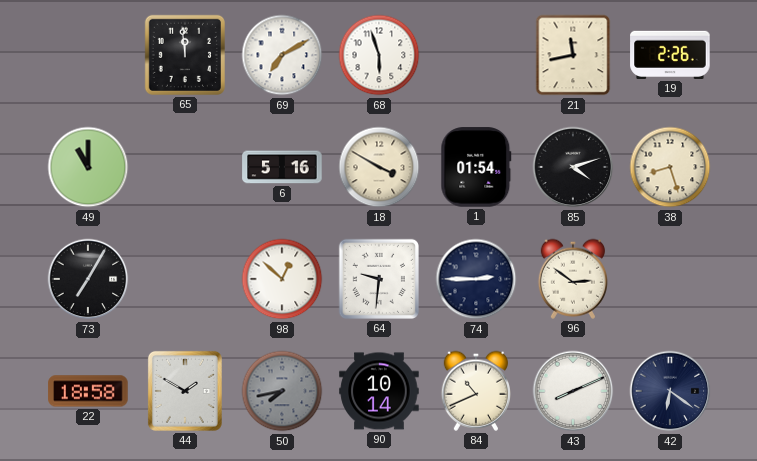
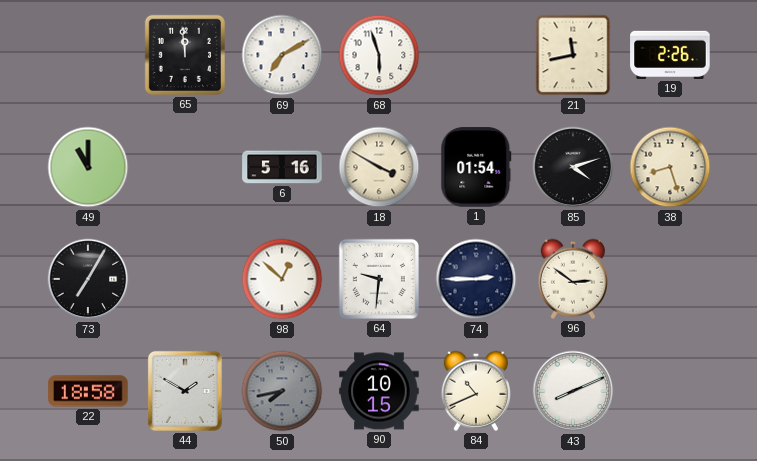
90: 10:14 -> 10:15
42: 6:21 -> none
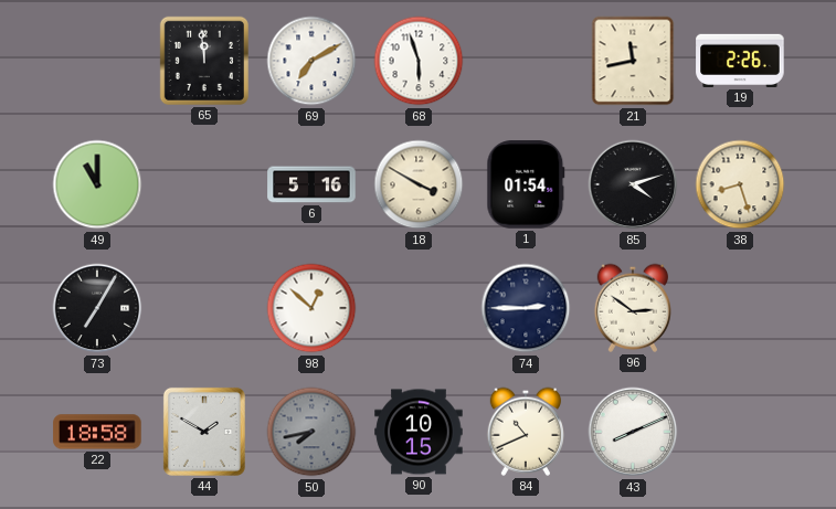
64: 9:31 -> none
